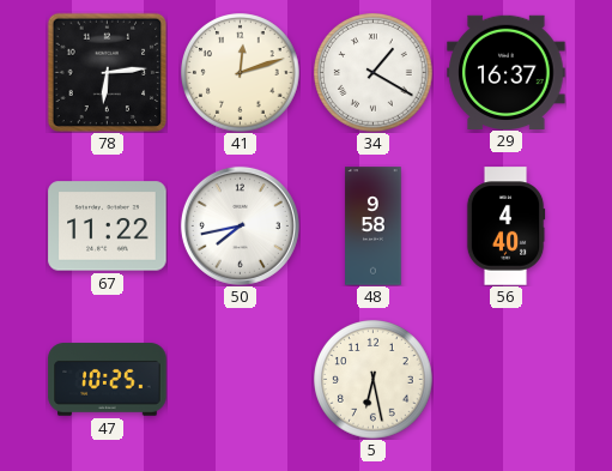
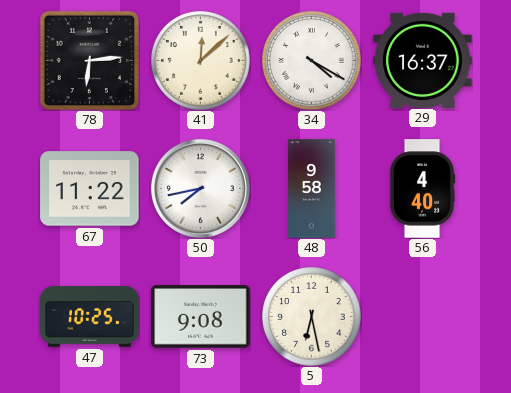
41: 12:12 -> 12:08
34: 1:20 -> 4:20
73: none -> 9:08
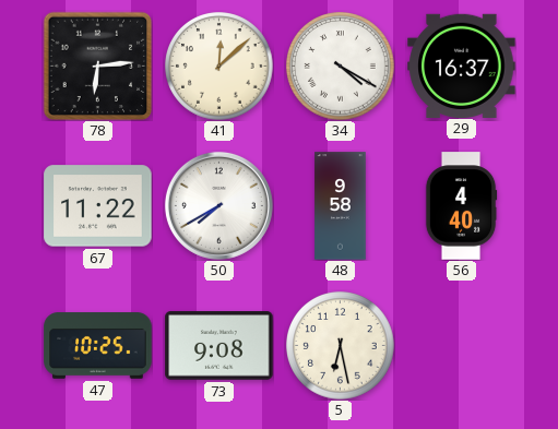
50: 7:43 -> 7:40
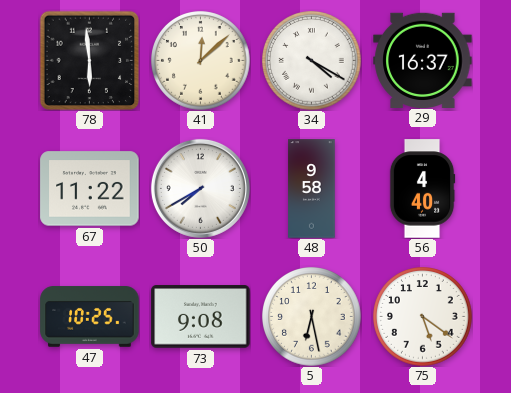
78: 6:14 -> 5:59
75: none -> 5:21
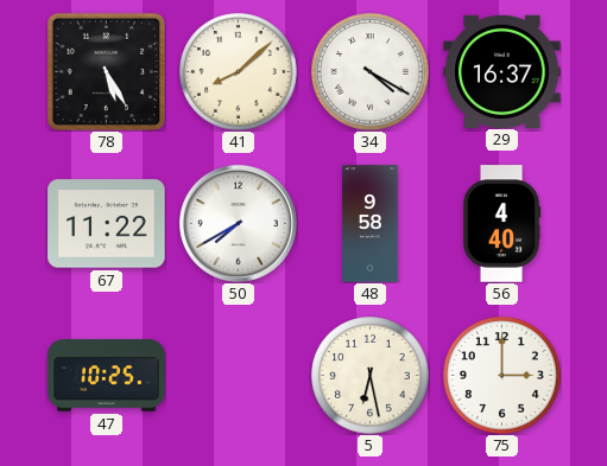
78: 5:59 -> 5:25
41: 12:08 -> 8:08
73: 9:08 -> none
75: 5:21 -> 3:00
